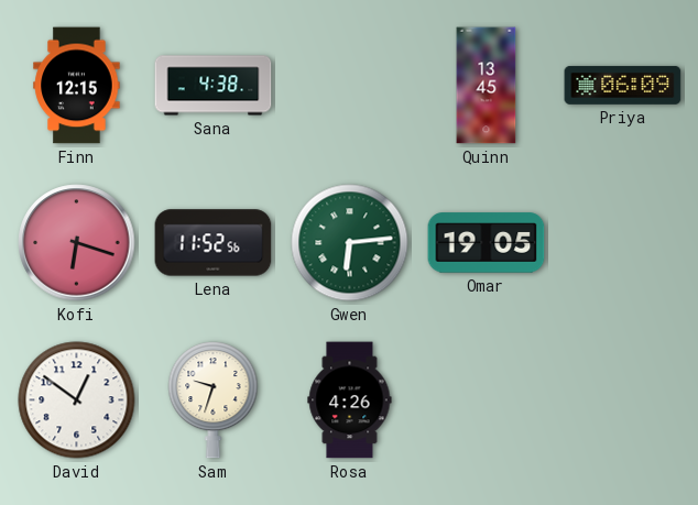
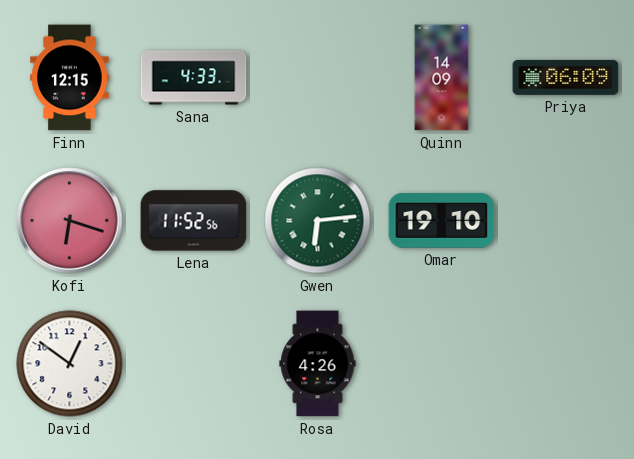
Sana: 4:38 -> 4:33
Quinn: 13:45 -> 14:09
Omar: 19:05 -> 19:10
Sam: 9:33 -> none
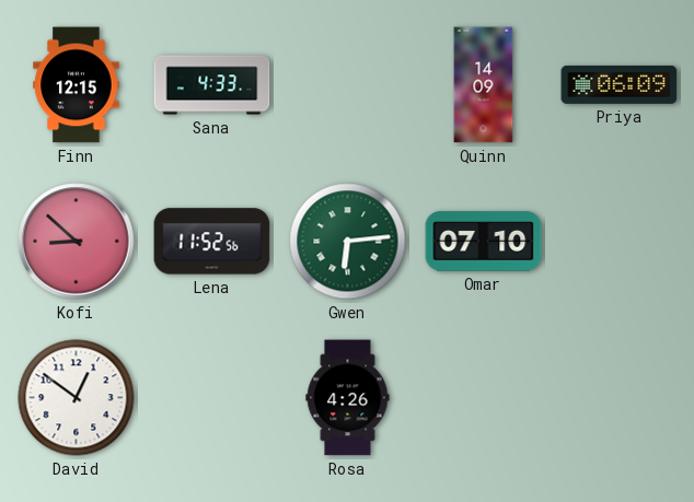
Kofi: 6:18 -> 8:52
Omar: 19:10 -> 07:10
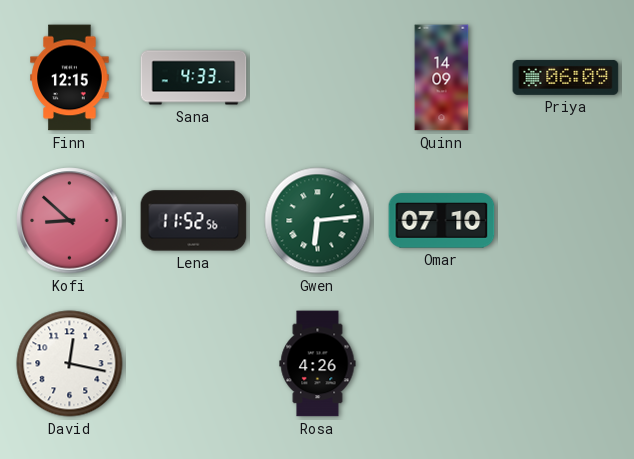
David: 12:51 -> 12:17
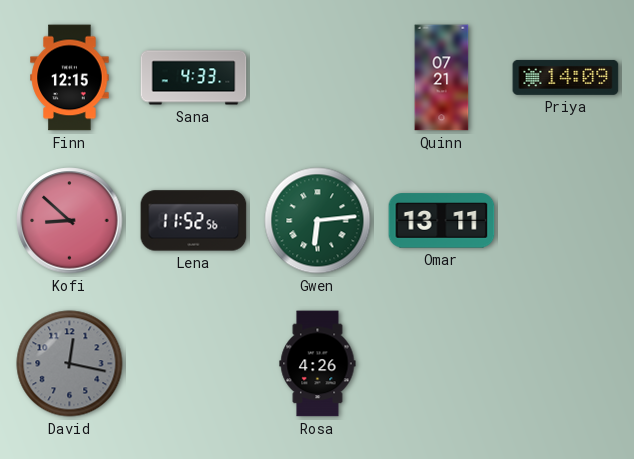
Quinn: 14:09 -> 07:21
Priya: 06:09 -> 14:09
Omar: 07:10 -> 13:11
David dial: white -> grey
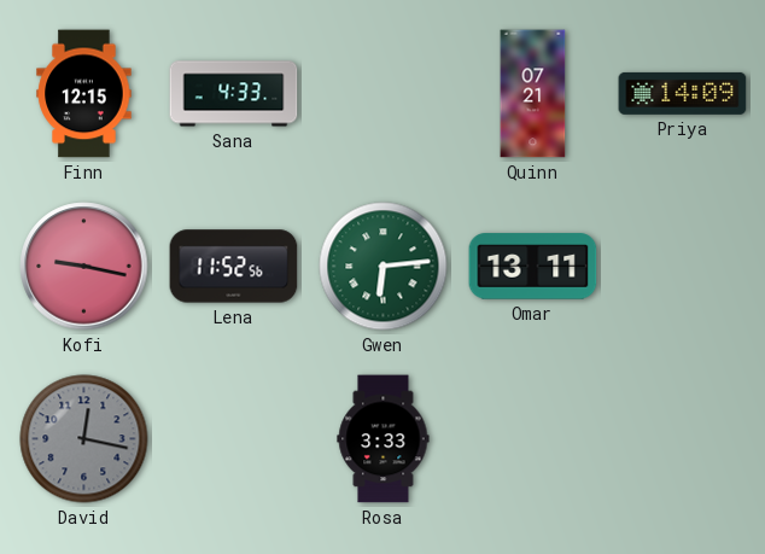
Kofi: 8:52 -> 9:17
Rosa: 4:26 -> 3:33
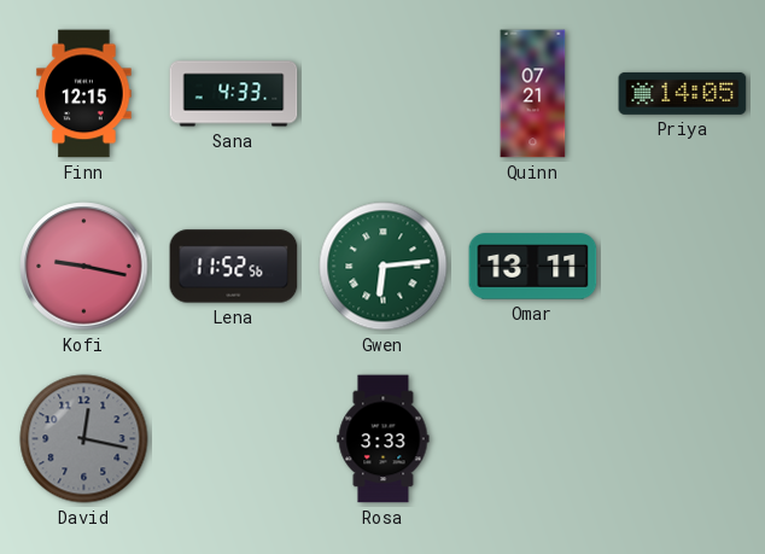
Priya: 14:09 -> 14:05
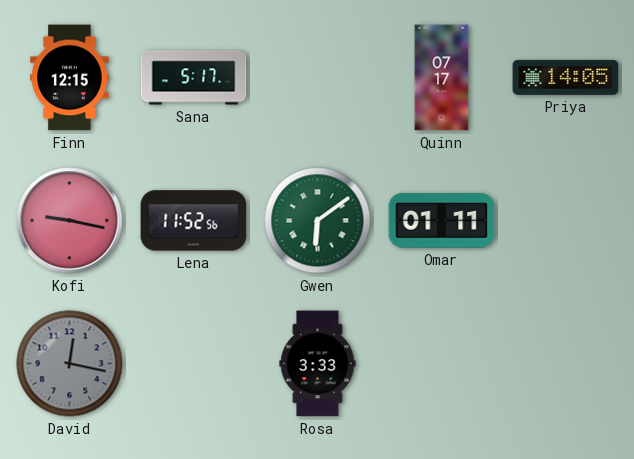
Sana: 4:33 -> 5:17
Quinn: 07:21 -> 07:17
Gwen: 6:14 -> 6:09
Omar: 13:11 -> 01:11
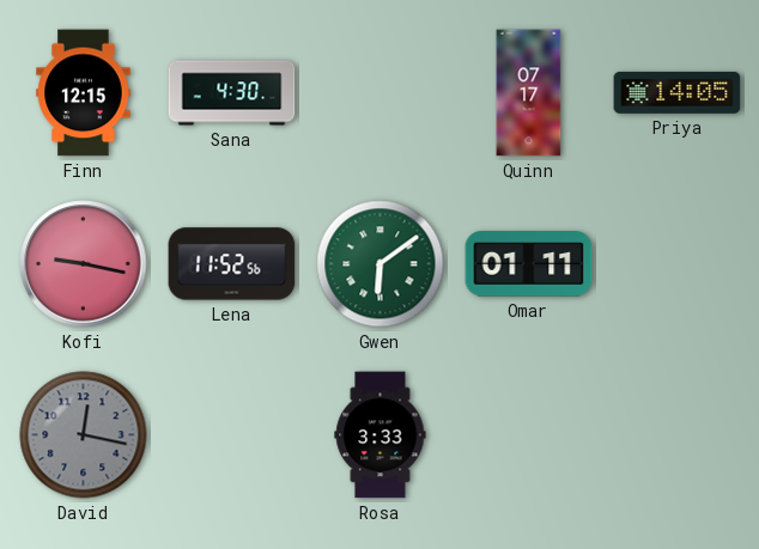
Sana: 5:17 -> 4:30
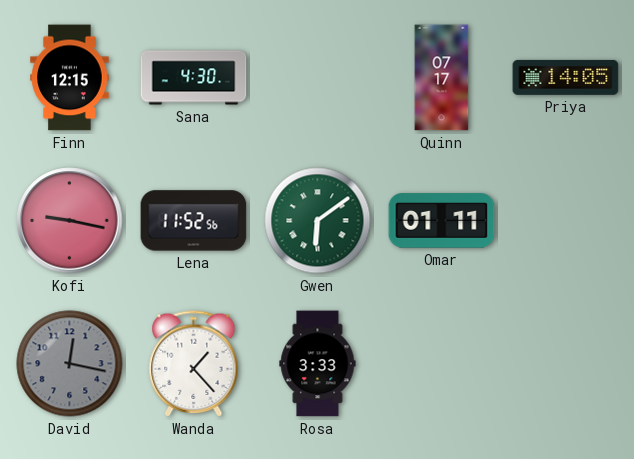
Wanda: none -> 1:23
